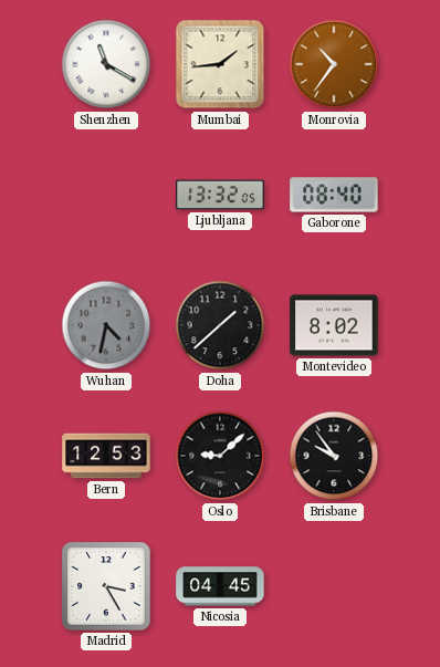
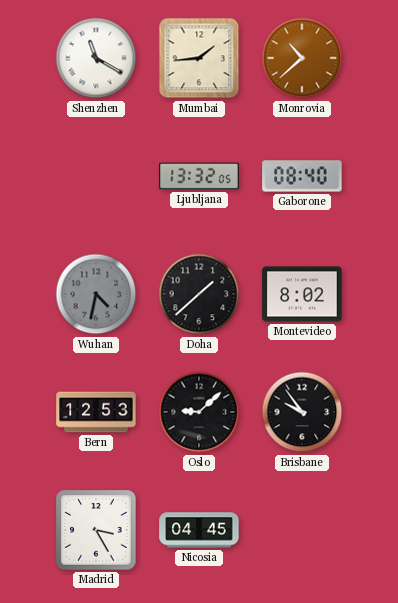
Monrovia: 10:36 -> 10:38
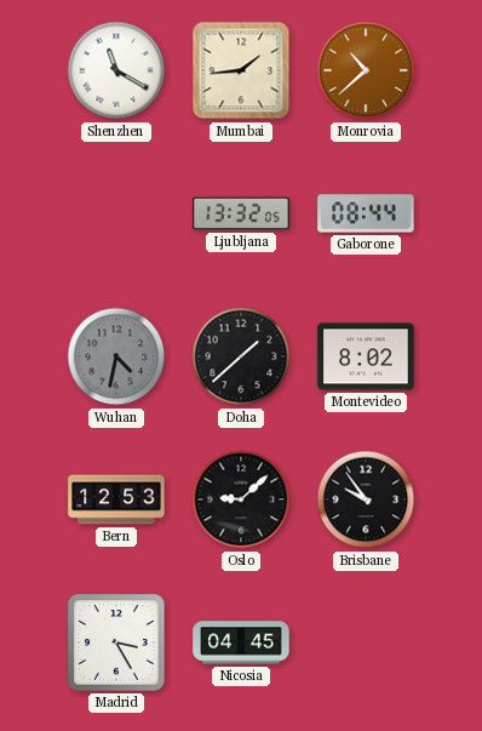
Gaborone: 08:40 -> 08:44
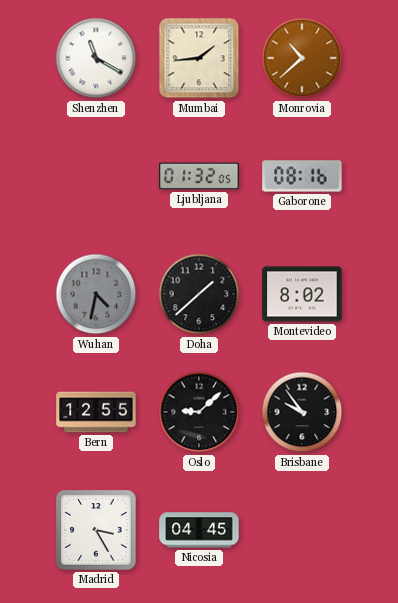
Ljubljana: 13:32 -> 01:32
Gaborone: 08:44 -> 08:16
Bern: 12:53 -> 12:55
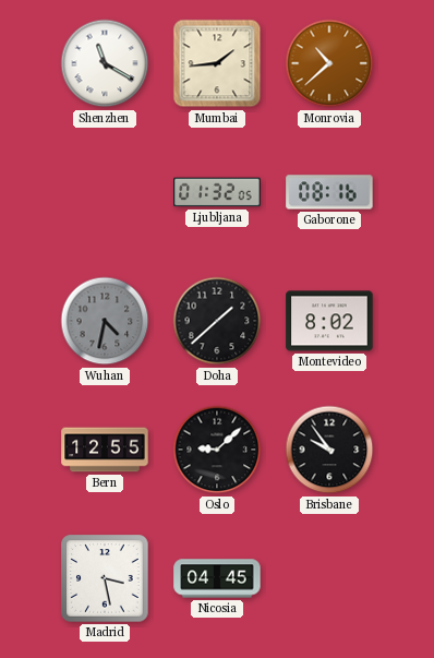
Madrid: 3:25 -> 3:28
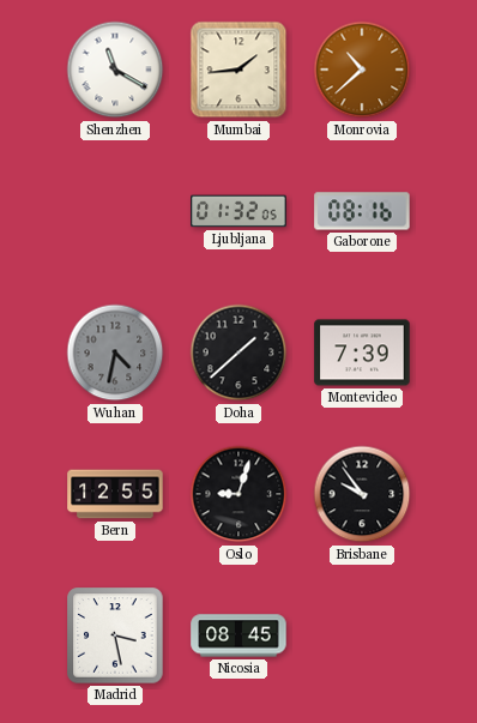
Montevideo: 8:02 -> 7:39
Oslo: 9:08 -> 9:03
Nicosia: 04:45 -> 08:45
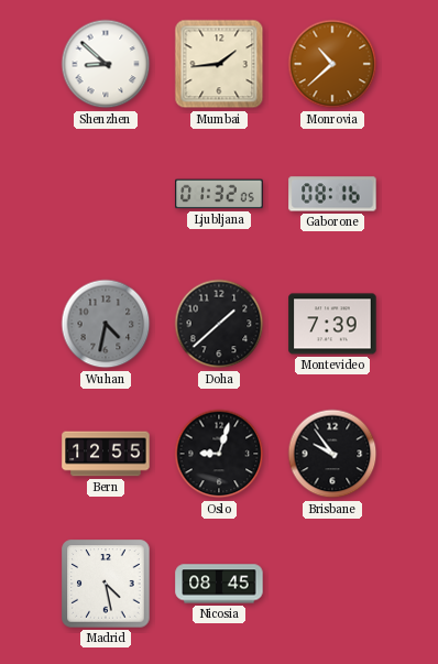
Shenzhen: 11:20 -> 8:52
Madrid: 3:28 -> 4:28
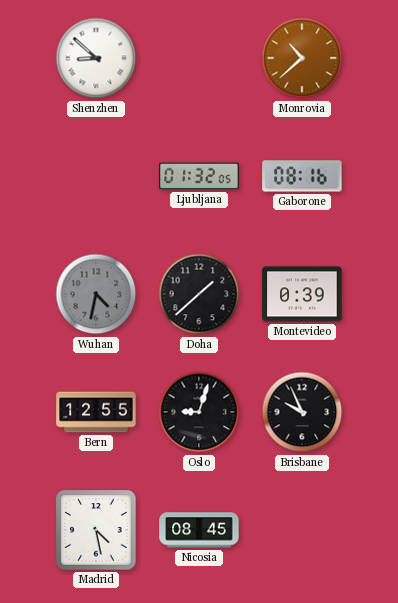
Mumbai: 1:44 -> none
Montevideo: 7:39 -> 0:39
Brisbane: 9:54 -> 9:56
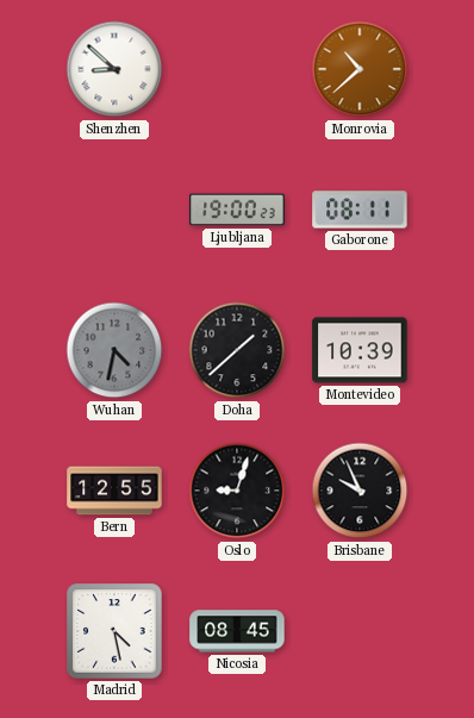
Ljubljana: 01:32 -> 19:00
Gaborone: 08:16 -> 08:11
Montevideo: 0:39 -> 10:39
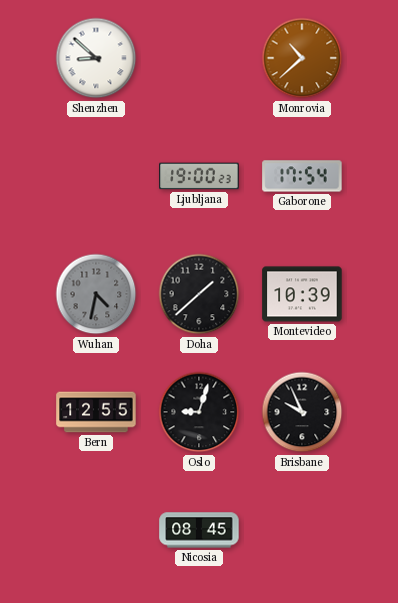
Gaborone: 08:11 -> 17:54
Madrid: 4:28 -> none
